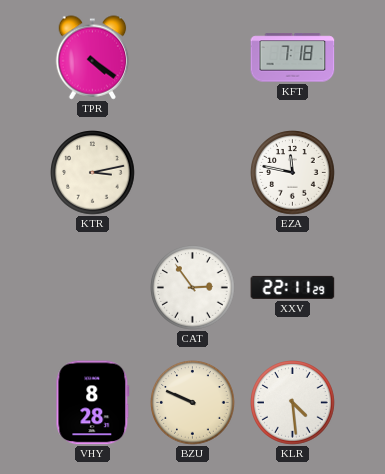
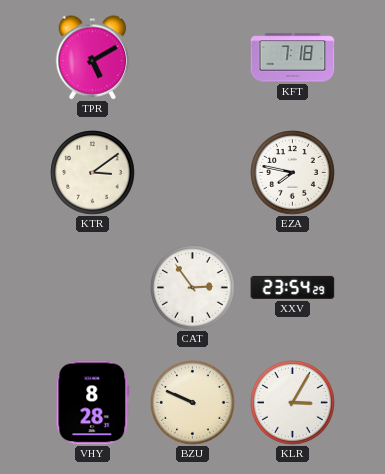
TPR: 4:21 -> 5:10
KTR: 3:13 -> 3:09
EZA: 11:47 -> 7:47
XXV: 22:11 -> 23:54
KLR: 4:29 -> 3:05
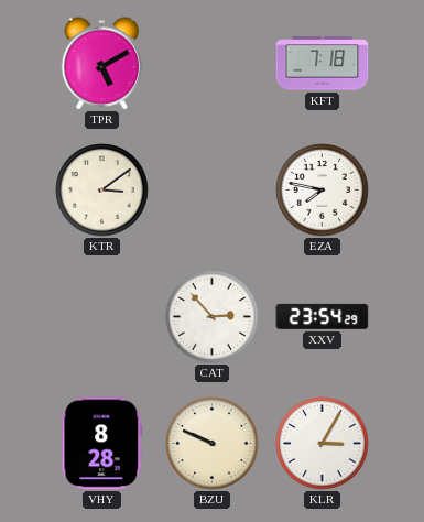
CAT: 2:54 -> 2:53
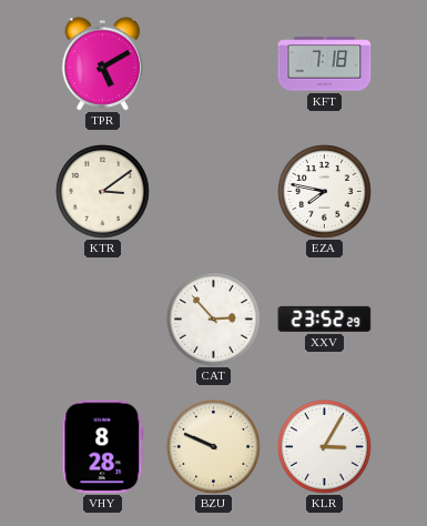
XXV: 23:54 -> 23:52
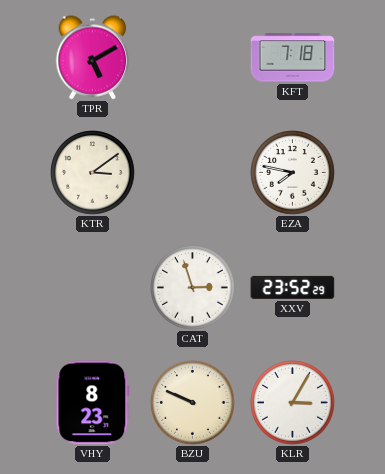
CAT: 2:53 -> 2:57
VHY: 8:28 -> 8:23
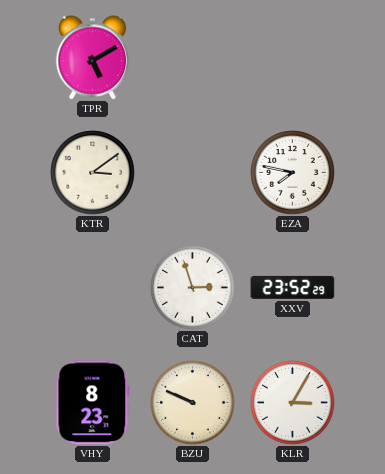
KFT: 7:18 -> none
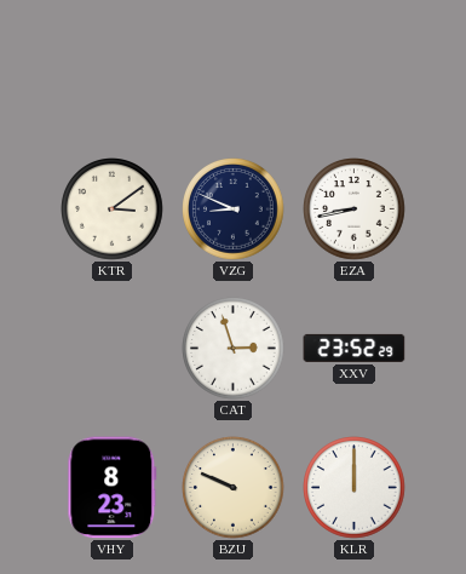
TPR: 5:10 -> none
VZG: none -> 8:49
EZA: 7:47 -> 8:43
KLR: 3:05 -> 12:00
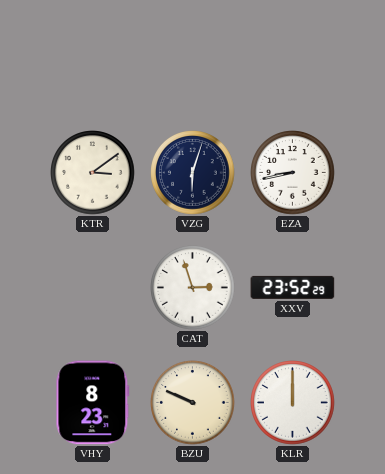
VZG: 8:49 -> 6:03
